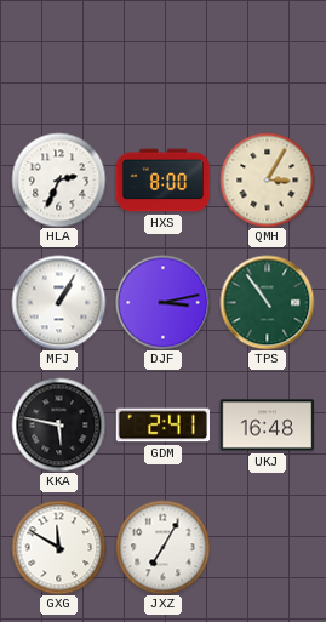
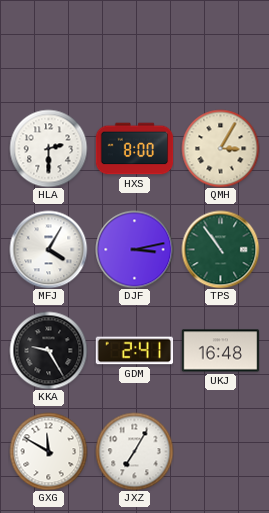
HLA: 2:34 -> 2:30
MFJ: 1:05 -> 4:05
KKA: 5:47 -> 9:25
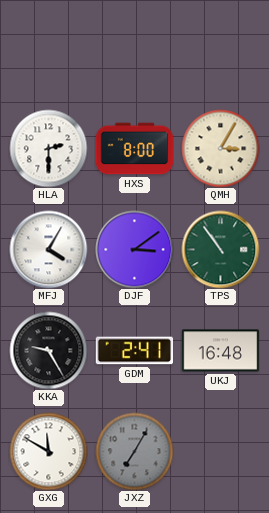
DJF: 3:13 -> 3:09
JXZ dial: white -> grey
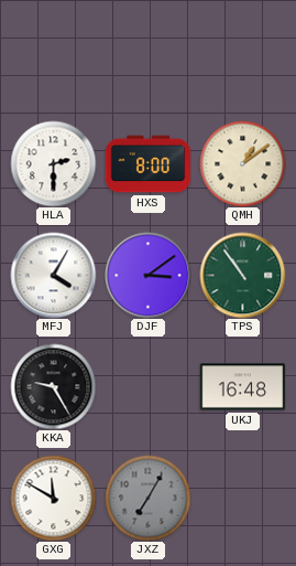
QMH: 3:05 -> 1:09
GDM: 2:41 -> none
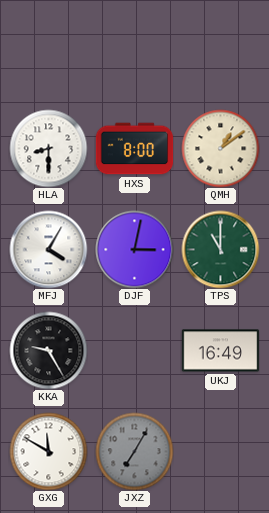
HLA: 2:30 -> 8:30
DJF: 3:09 -> 3:02
TPS: 10:54 -> 11:00
UKJ: 16:48 -> 16:49
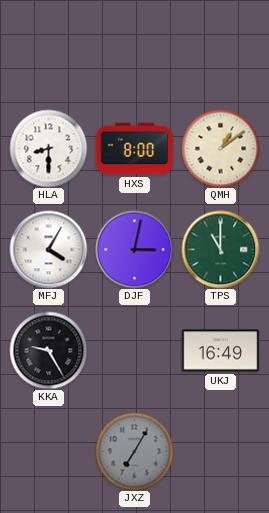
GXG: 11:50 -> none
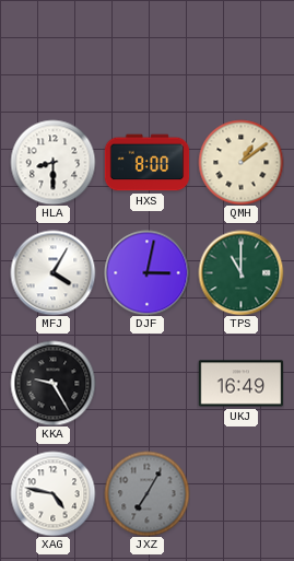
XAG: none -> 4:47
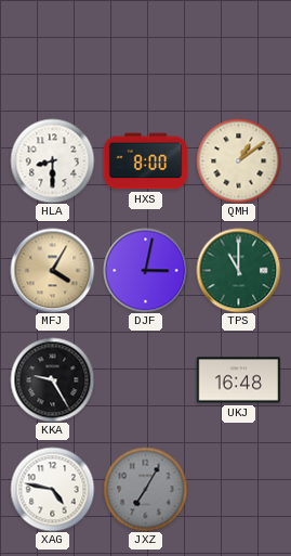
MFJ dial: white -> champagne
UKJ: 16:49 -> 16:48
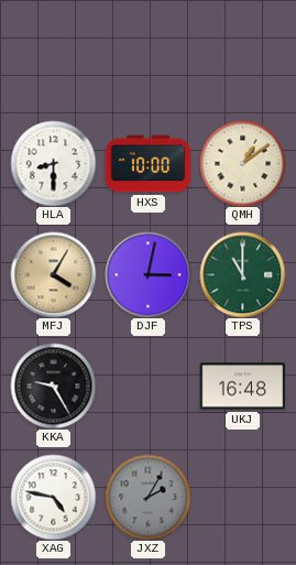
HXS: 8:00 -> 10:00
JXZ: 7:05 -> 2:05
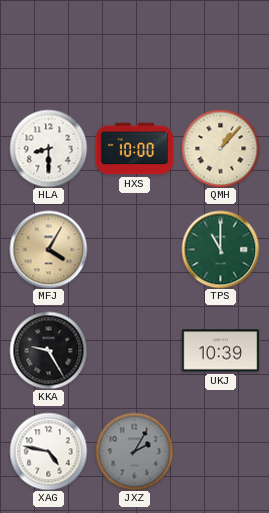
QMH: 1:09 -> 1:07
DJF: 3:02 -> none
UKJ: 16:48 -> 10:39
